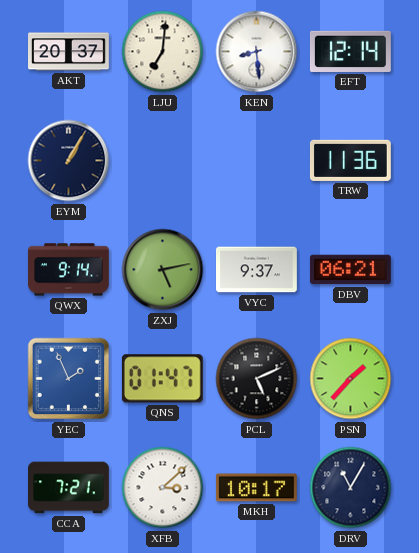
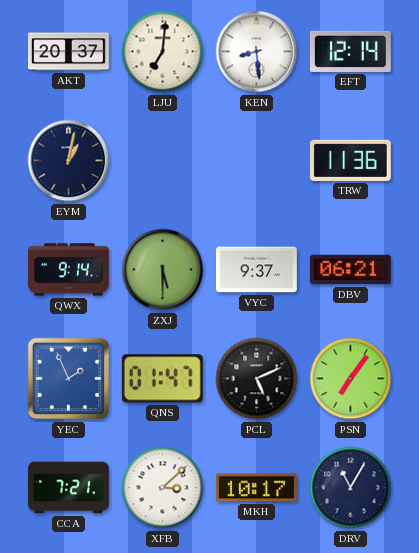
EYM: 1:05 -> 1:02
ZXJ: 5:13 -> 5:30
PSN: 1:37 -> 7:06
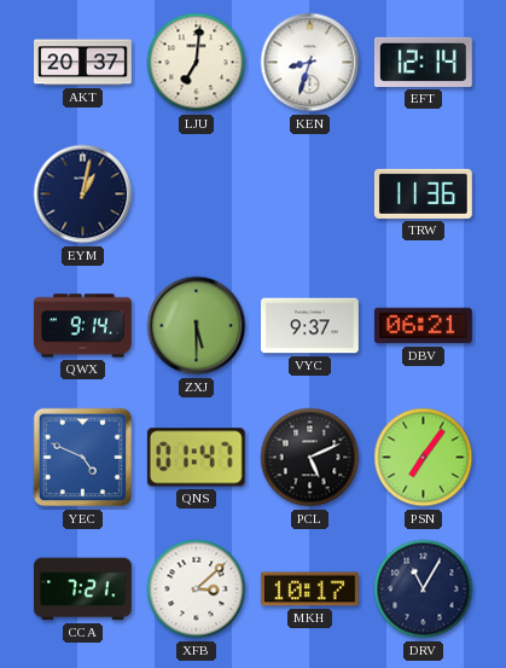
KEN: 8:29 -> 8:33
YEC: 1:56 -> 4:49
